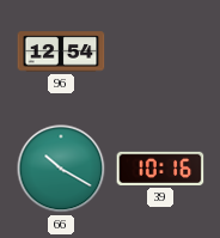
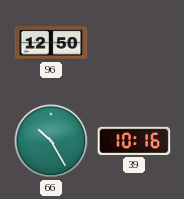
96: 12:54 -> 12:50
66: 10:20 -> 10:25
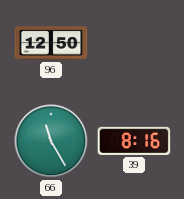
66: 10:25 -> 11:25
39: 10:16 -> 8:16
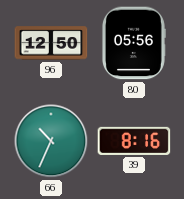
80: none -> 05:56
66: 11:25 -> 10:34
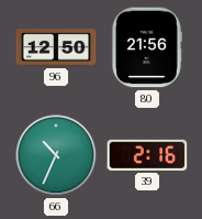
80: 05:56 -> 21:56
39: 8:16 -> 2:16
